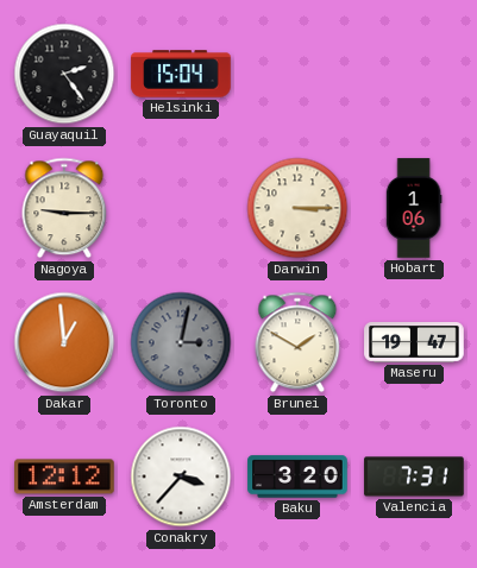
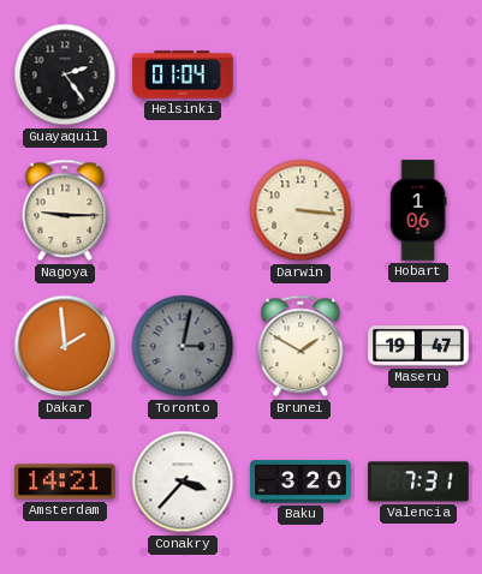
Helsinki: 15:04 -> 01:04
Darwin: 3:15 -> 3:16
Dakar: 12:59 -> 1:59
Amsterdam: 12:12 -> 14:21
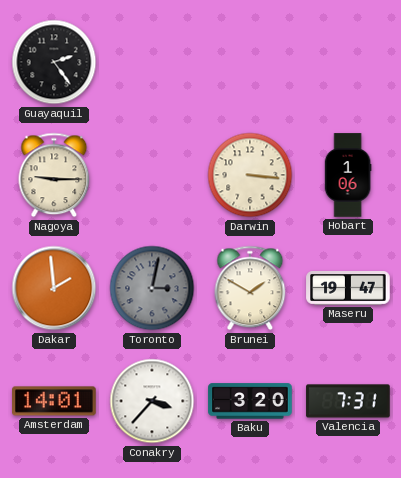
Helsinki: 01:04 -> none
Amsterdam: 14:21 -> 14:01
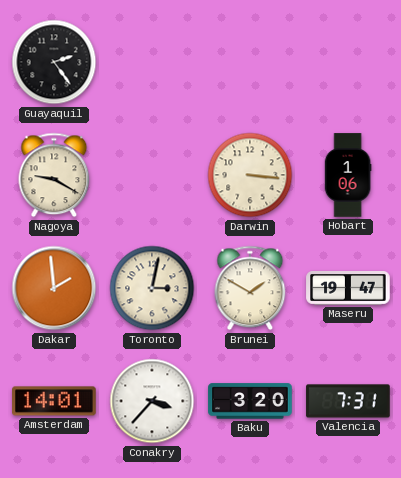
Nagoya: 9:15 -> 9:20
Toronto dial: grey -> cream
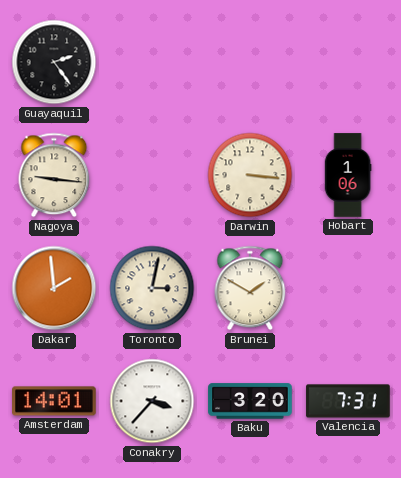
Nagoya: 9:20 -> 9:16
Maseru: 19:47 -> none
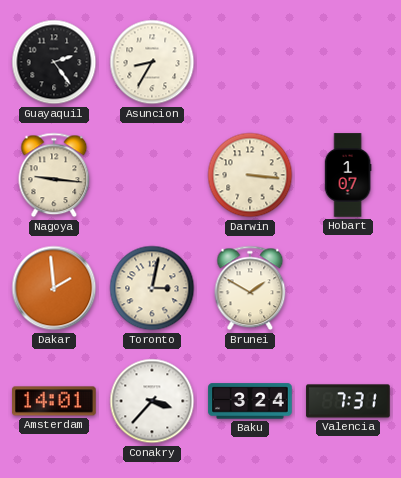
Asuncion: none -> 8:35
Hobart: 1:06 -> 1:07
Baku: 3:20 -> 3:24
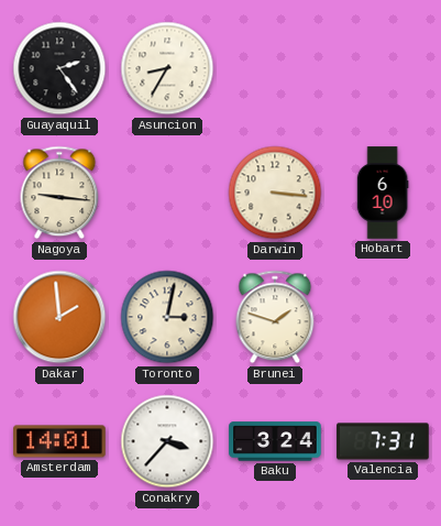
Hobart: 1:07 -> 6:10
Brunei: 1:50 -> 1:48
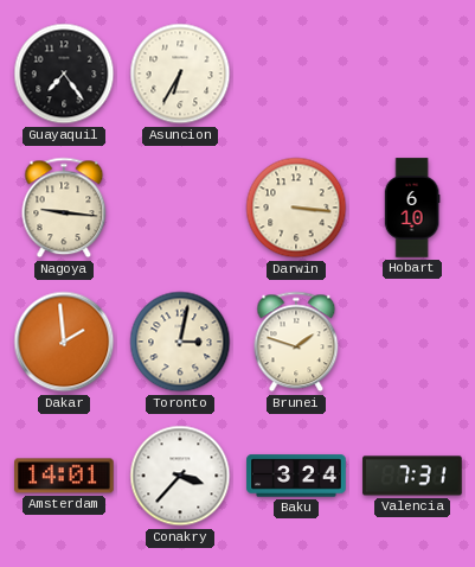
Guayaquil: 2:24 -> 7:24
Asuncion: 8:35 -> 6:35
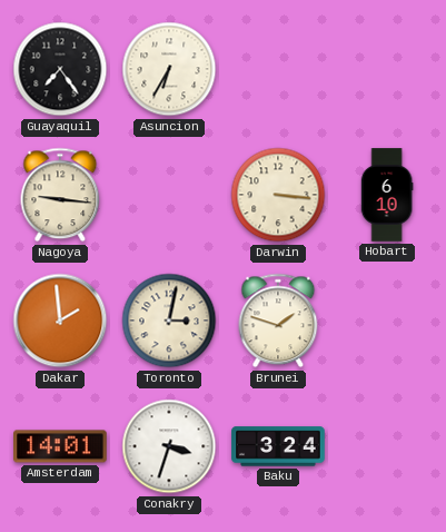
Conakry: 3:37 -> 3:33
Valencia: 7:31 -> none
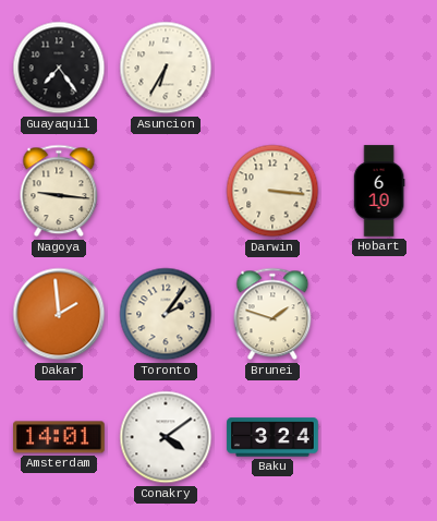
Toronto: 3:02 -> 2:06
Conakry: 3:33 -> 4:09
